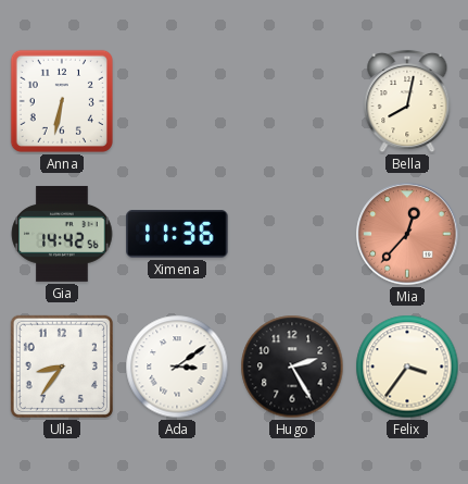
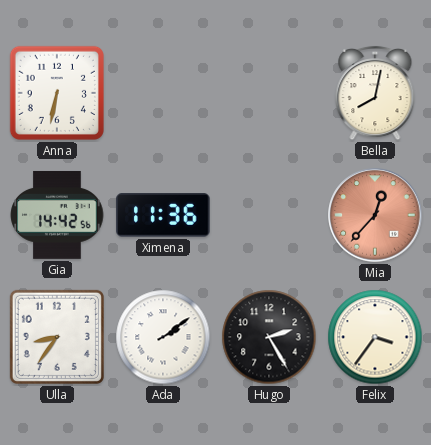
Ada: 3:09 -> 2:09
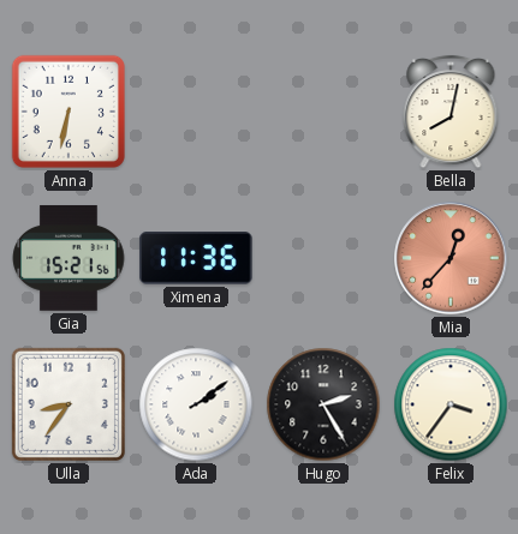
Gia: 14:42 -> 15:21
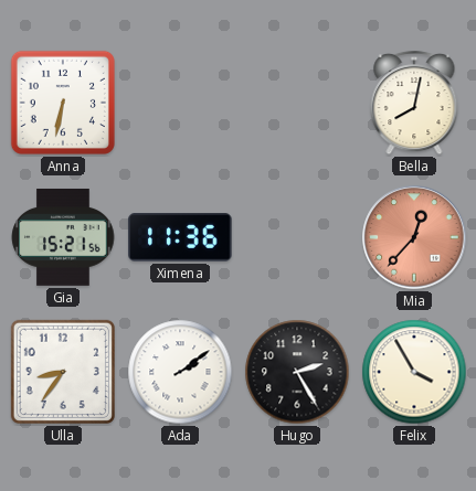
Felix: 3:36 -> 3:55
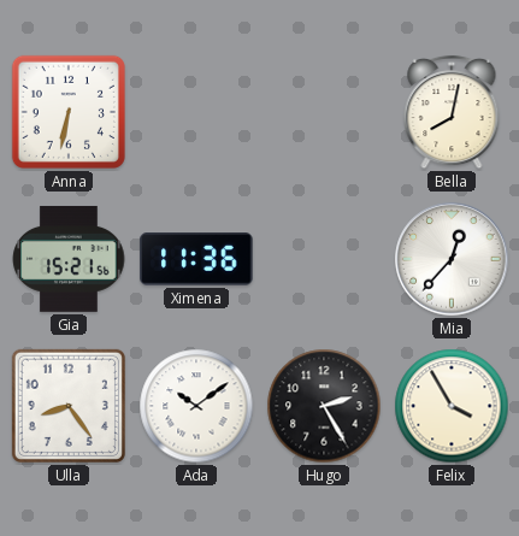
Mia dial: salmon -> white
Ulla: 8:36 -> 8:24
Ada: 2:09 -> 10:09
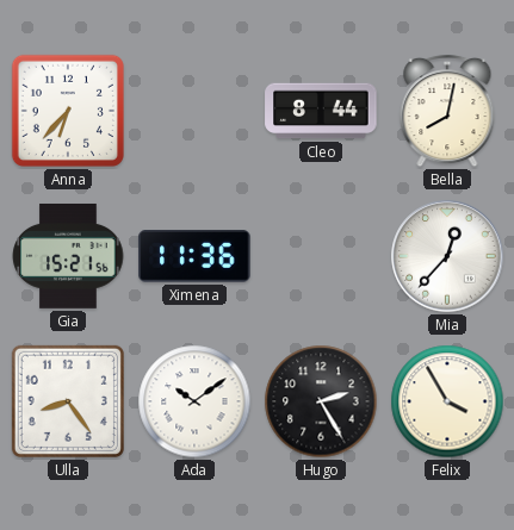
Anna: 6:32 -> 6:37
Cleo: none -> 8:44
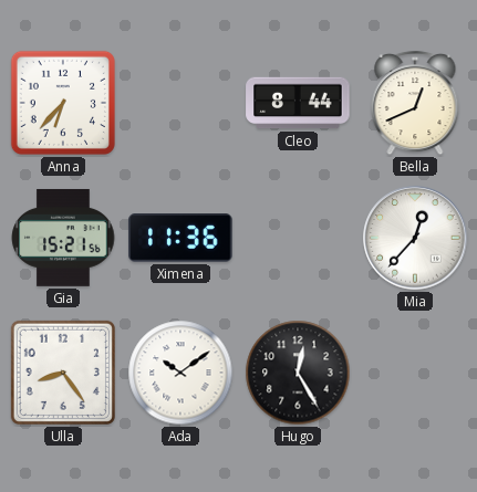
Bella: 8:02 -> 12:41
Hugo: 2:25 -> 12:25
Felix: 3:55 -> none
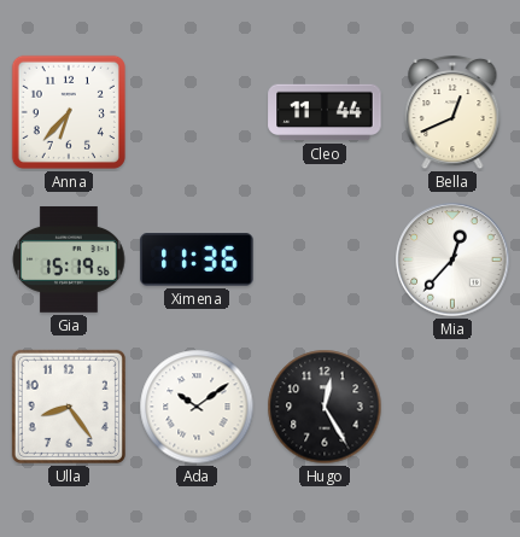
Cleo: 8:44 -> 11:44
Gia: 15:21 -> 15:19
